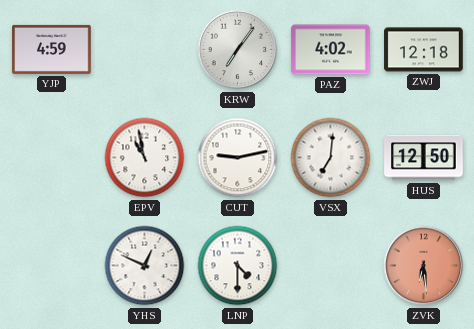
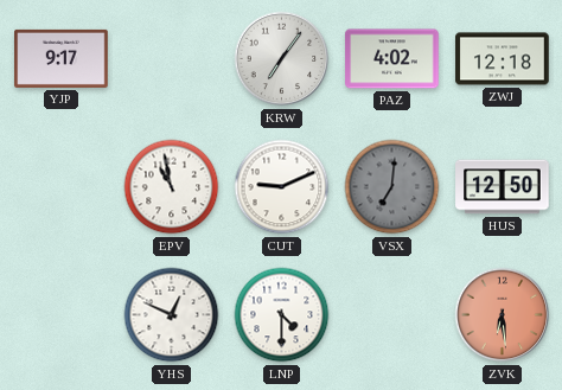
YJP: 4:59 -> 9:17
CUT: 9:13 -> 9:11
VSX dial: white -> grey
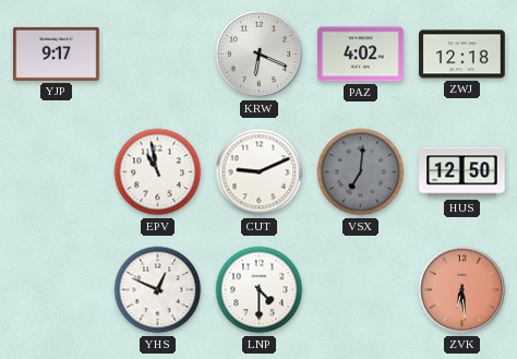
KRW: 7:06 -> 6:19
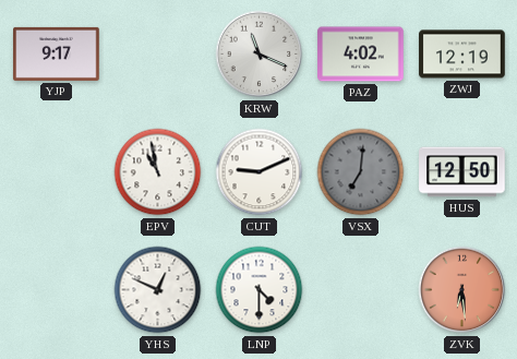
KRW: 6:19 -> 11:19
ZWJ: 12:18 -> 12:19
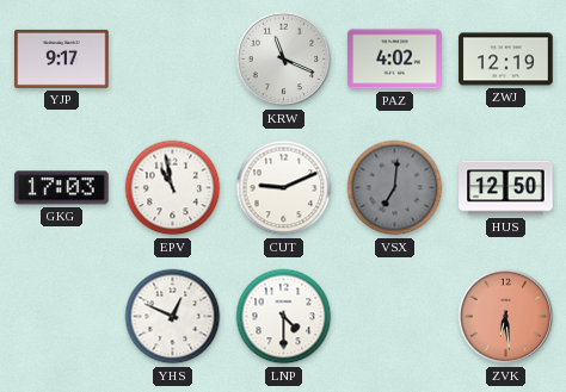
GKG: none -> 17:03
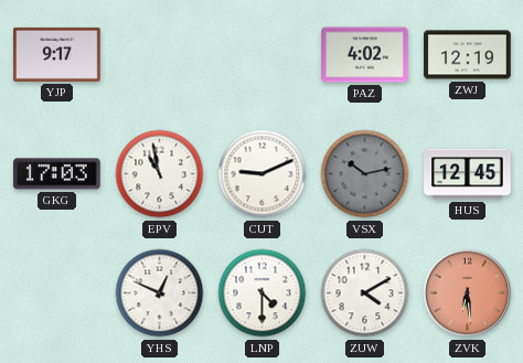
KRW: 11:19 -> none
VSX: 7:01 -> 10:13
HUS: 12:50 -> 12:45
ZUW: none -> 4:10
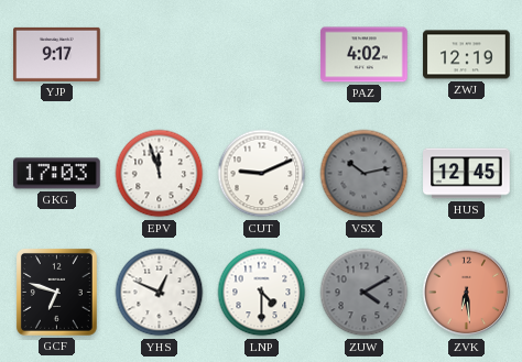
EPV: 10:58 -> 11:57
GCF: none -> 6:48
ZUW dial: white -> grey
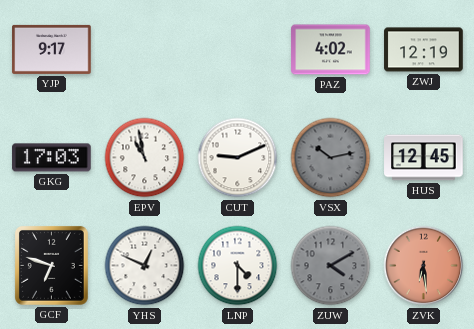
EPV: 11:57 -> 10:58
